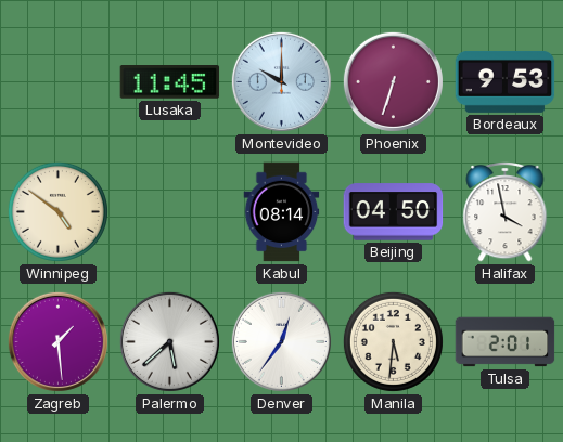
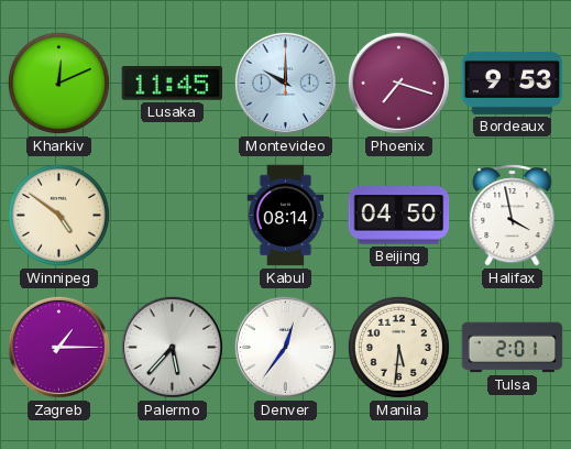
Kharkiv: none -> 12:11
Phoenix: 6:33 -> 7:18
Zagreb: 1:29 -> 1:15
Palermo: 5:38 -> 5:37
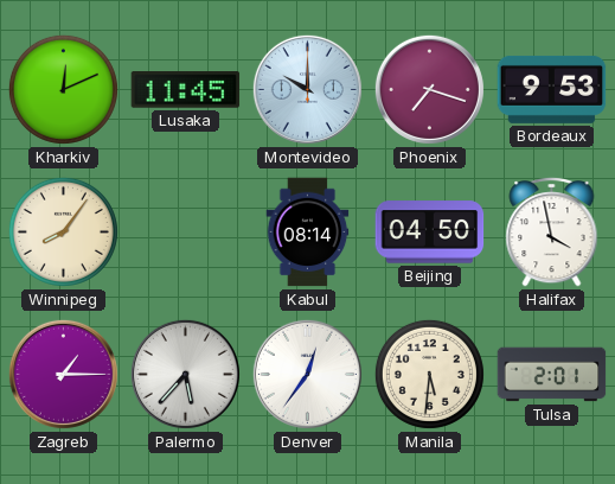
Winnipeg: 4:51 -> 8:06
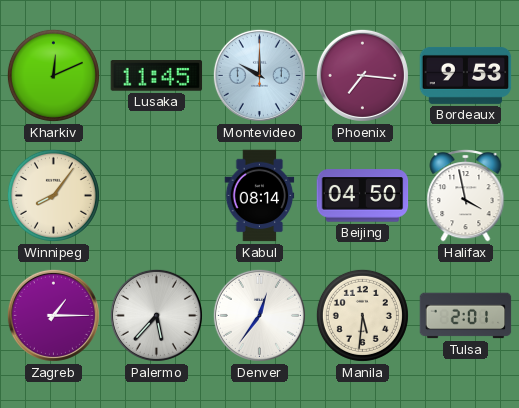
Phoenix: 7:18 -> 7:16
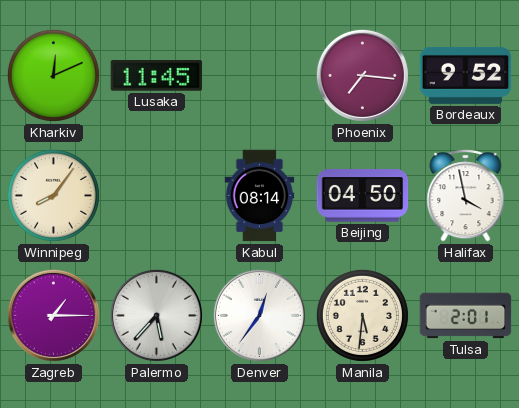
Montevideo: 10:00 -> none
Bordeaux: 9:53 -> 9:52
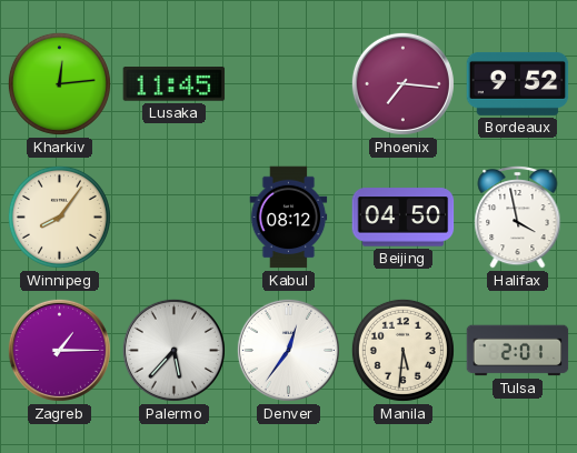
Kharkiv: 12:11 -> 12:14
Kabul: 08:14 -> 08:12
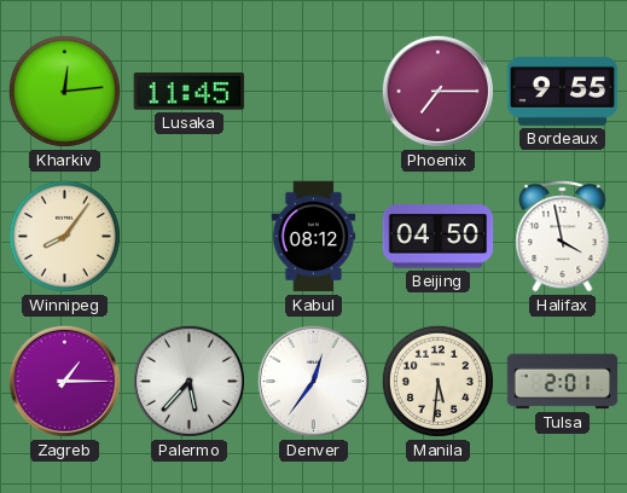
Phoenix: 7:16 -> 7:15
Bordeaux: 9:52 -> 9:55
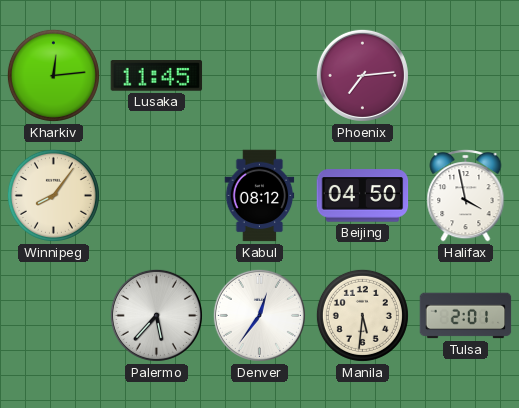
Phoenix: 7:15 -> 7:14
Bordeaux: 9:55 -> none
Zagreb: 1:15 -> none
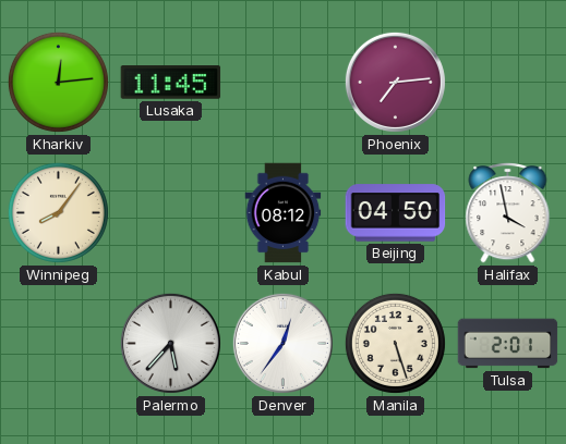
Manila: 5:31 -> 5:27
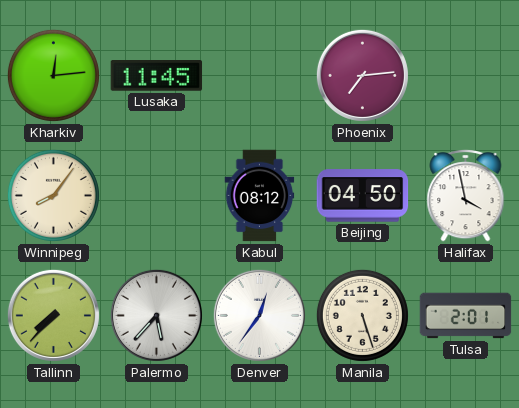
Tallinn: none -> 7:37
